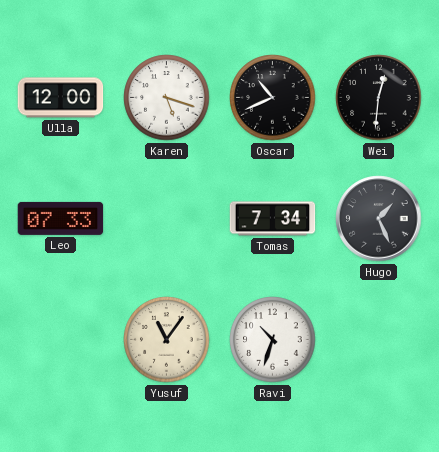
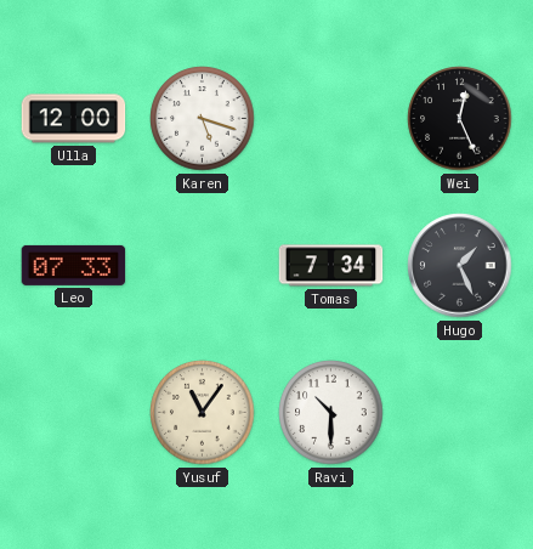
Oscar: 10:41 -> none
Wei: 12:31 -> 12:26
Ravi: 10:33 -> 10:30
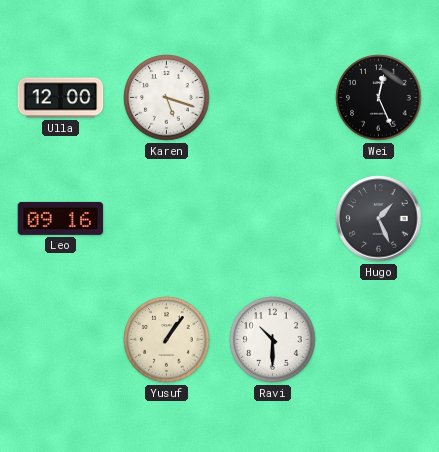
Leo: 07:33 -> 09:16
Tomas: 7:34 -> none
Yusuf: 11:06 -> 1:06
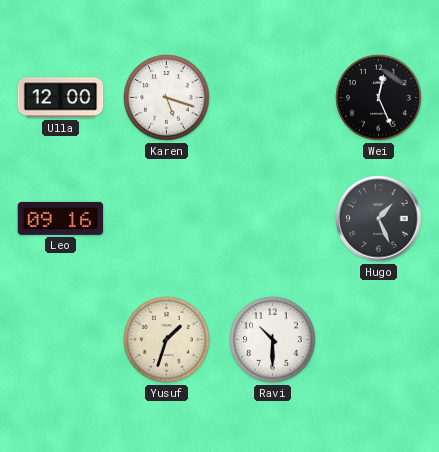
Yusuf: 1:06 -> 1:33
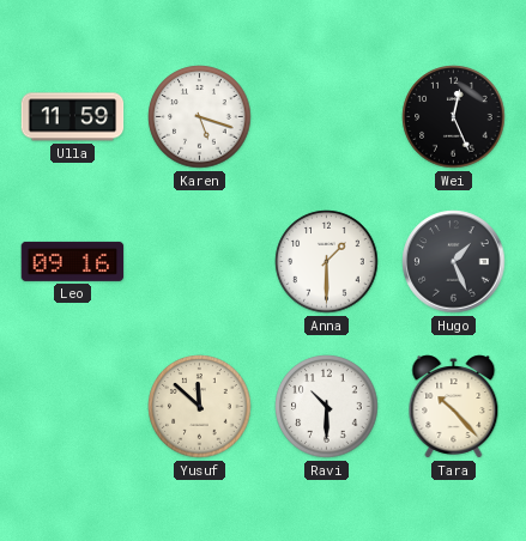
Ulla: 12:00 -> 11:59
Anna: none -> 1:30
Yusuf: 1:33 -> 11:52
Tara: none -> 10:23
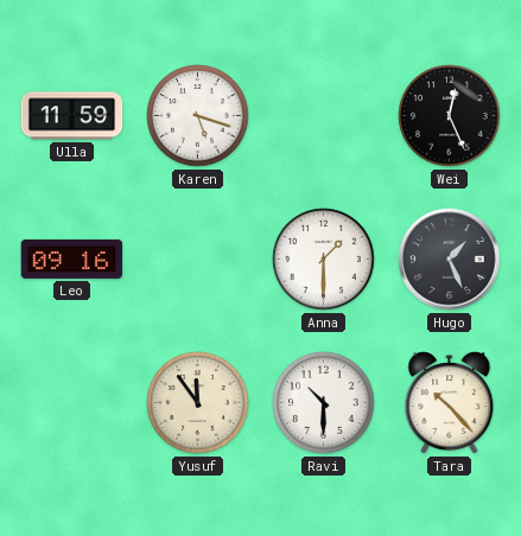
Yusuf: 11:52 -> 11:54
